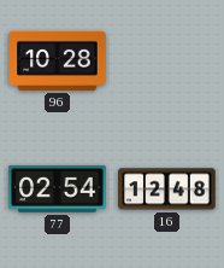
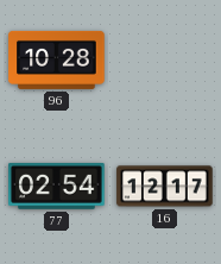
16: 12:48 -> 12:17
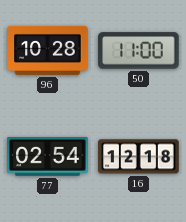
50: none -> 11:00
16: 12:17 -> 12:18
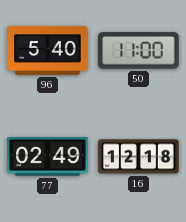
96: 10:28 -> 5:40
77: 02:54 -> 02:49
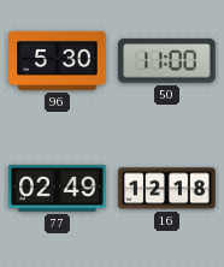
96: 5:40 -> 5:30
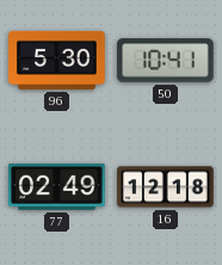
50: 11:00 -> 10:41
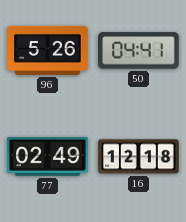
96: 5:30 -> 5:26
50: 10:41 -> 04:41
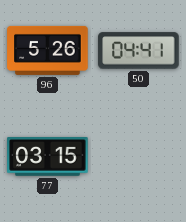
77: 02:49 -> 03:15
16: 12:18 -> none
